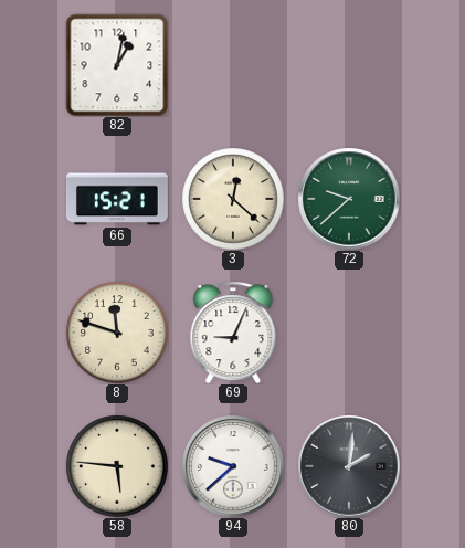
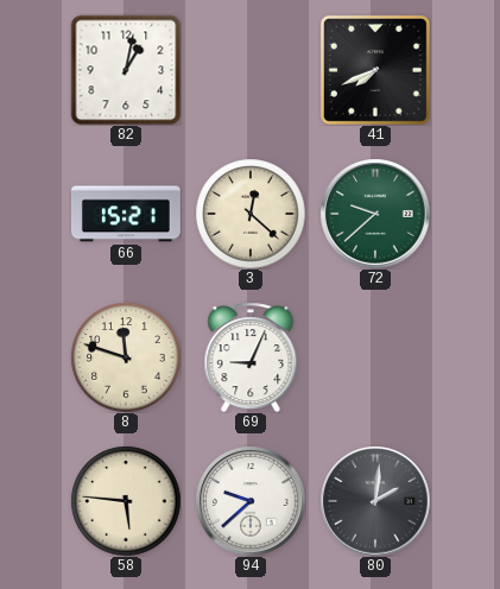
41: none -> 7:41
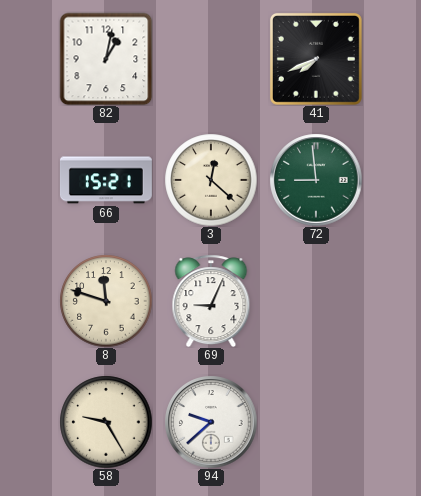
72: 9:38 -> 8:59
58: 5:46 -> 9:25
80: 2:01 -> none
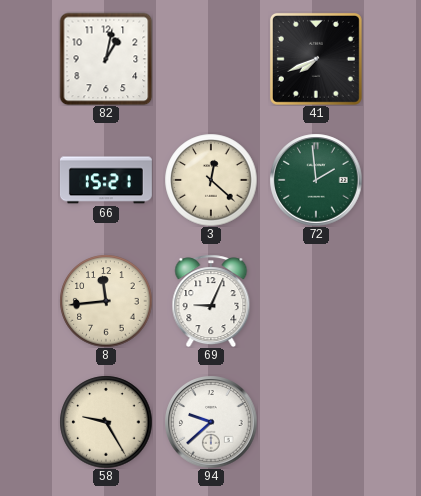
72: 8:59 -> 1:59
8: 11:48 -> 11:44
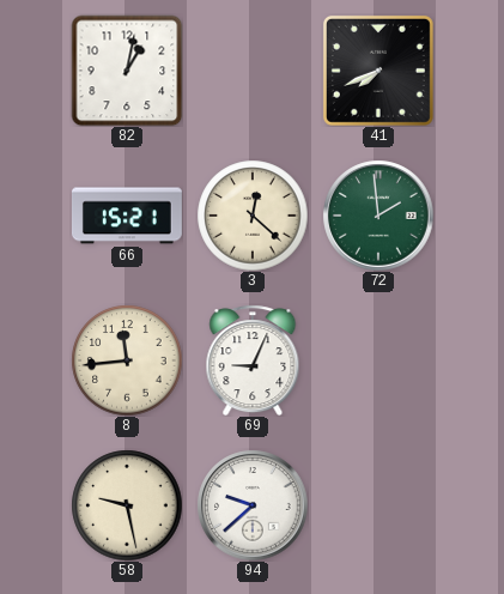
58: 9:25 -> 9:28
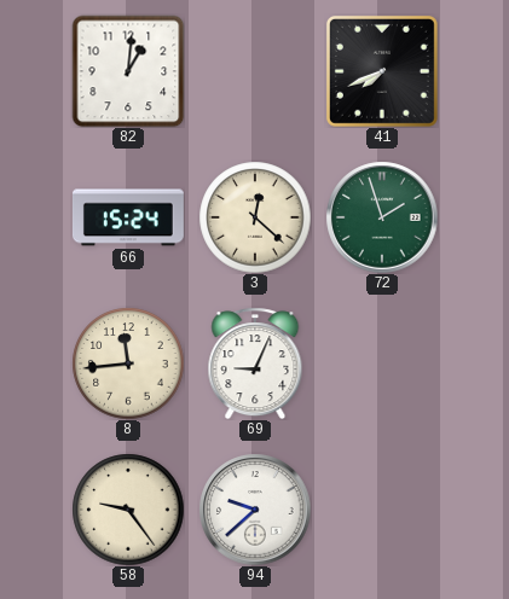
82: 1:02 -> 1:01
66: 15:21 -> 15:24
72: 1:59 -> 1:57
58: 9:28 -> 9:24
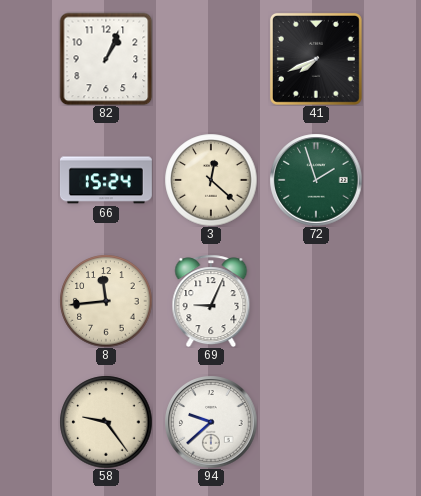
82: 1:01 -> 1:04
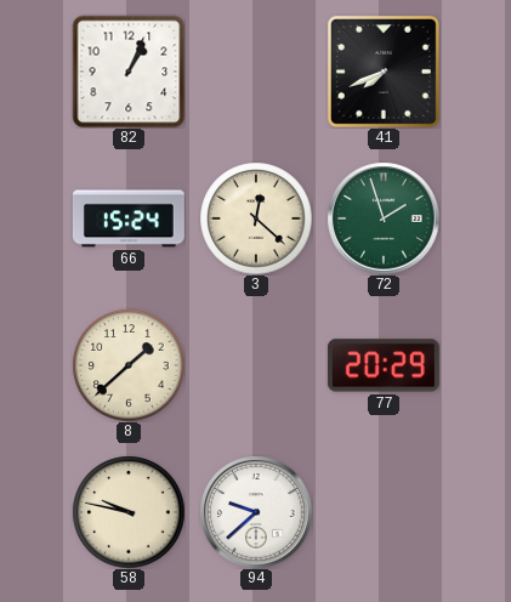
8: 11:44 -> 1:38
69: 9:04 -> none
77: none -> 20:29
58: 9:24 -> 9:47
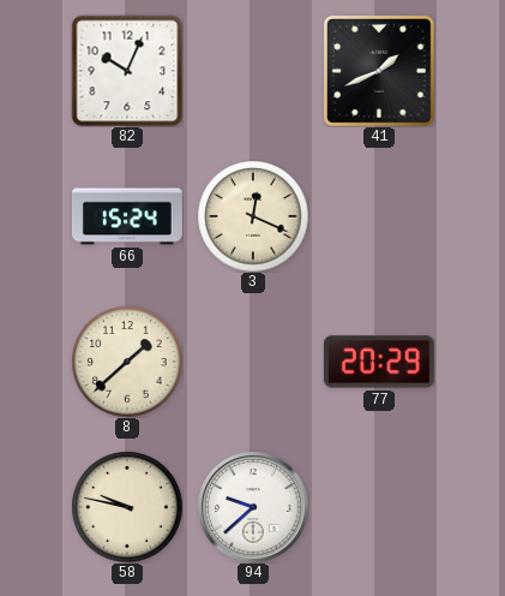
82: 1:04 -> 10:04
41: 7:41 -> 1:41
3: 12:22 -> 12:19
72: 1:57 -> none
